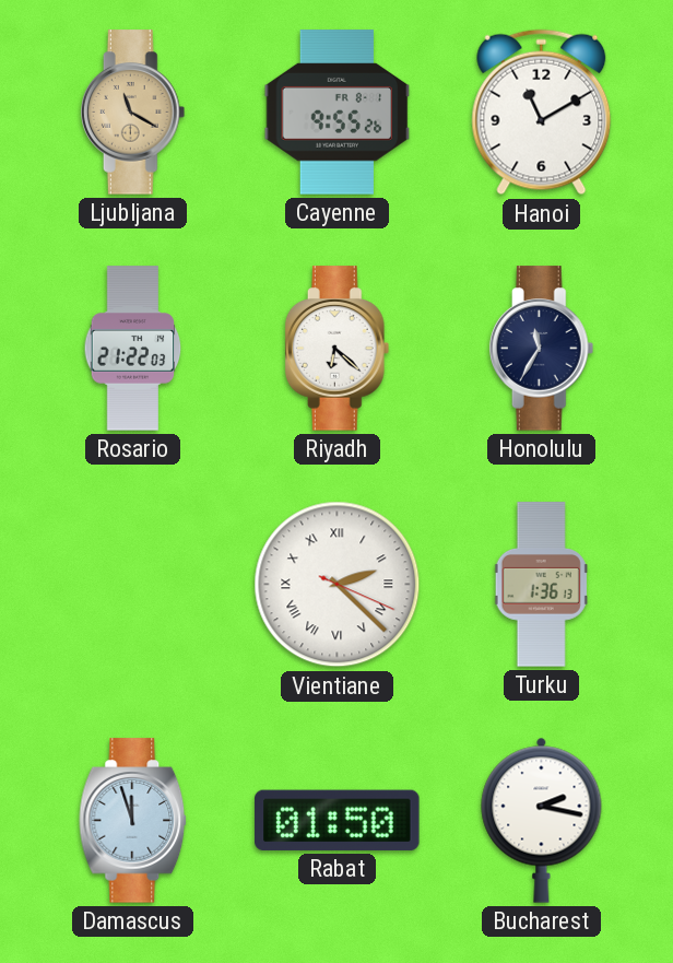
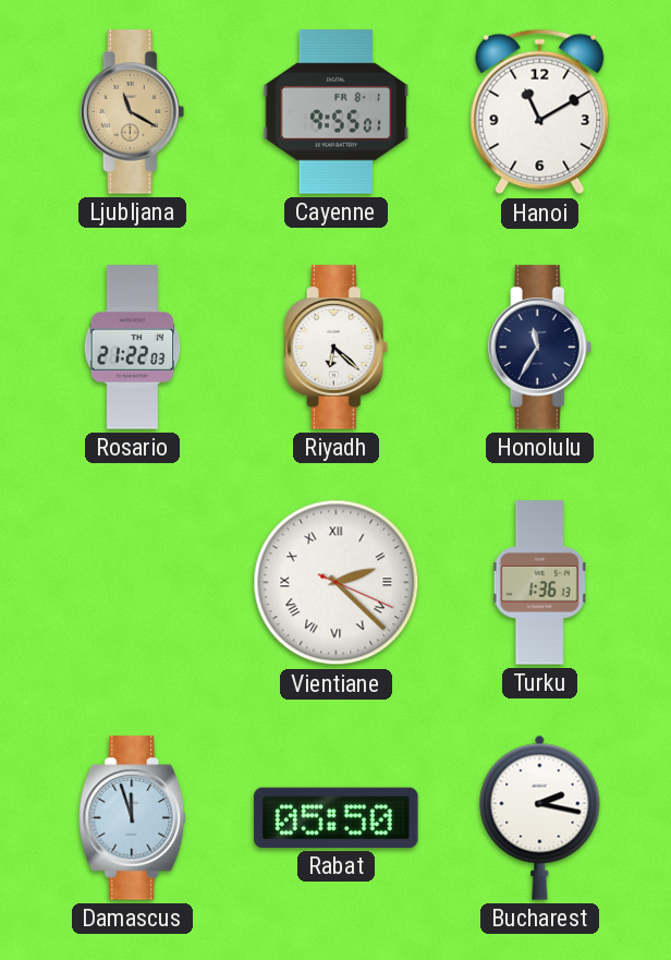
Cayenne: 9:55:26 -> 9:55:01
Rabat: 01:50 -> 05:50
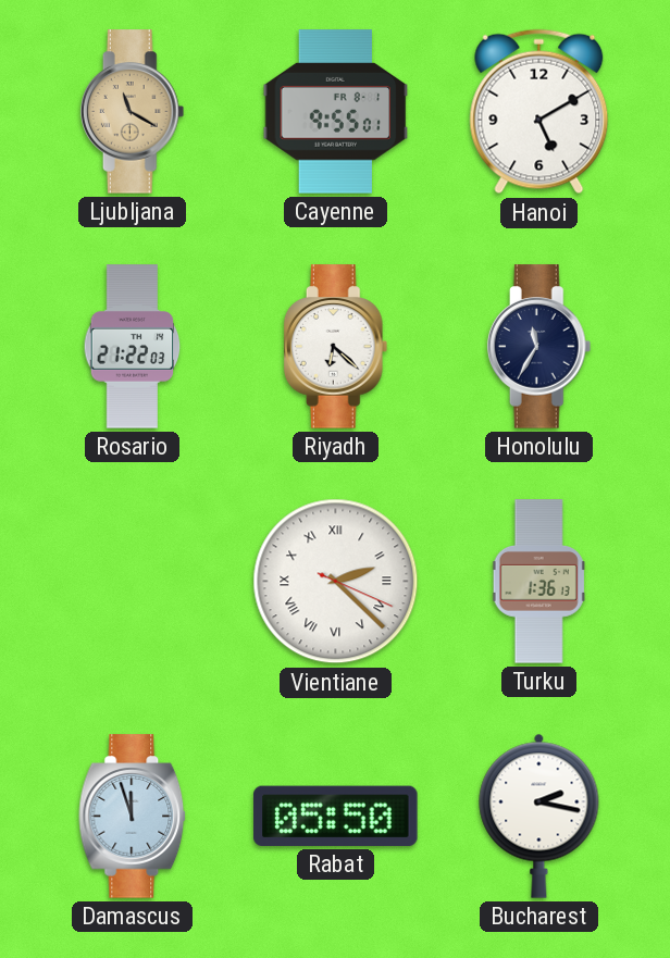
Hanoi: 11:10 -> 5:10
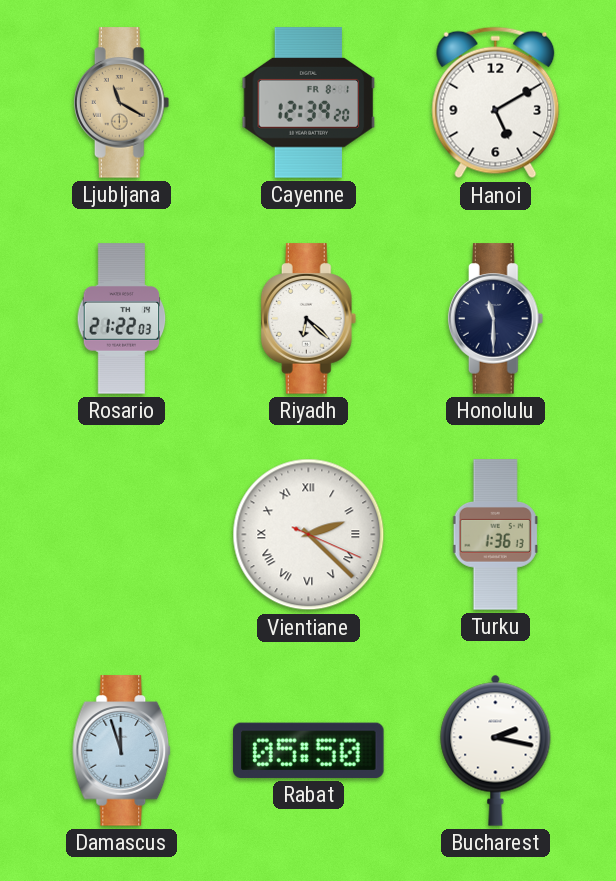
Cayenne: 9:55 -> 12:39
Honolulu: 11:35 -> 11:30
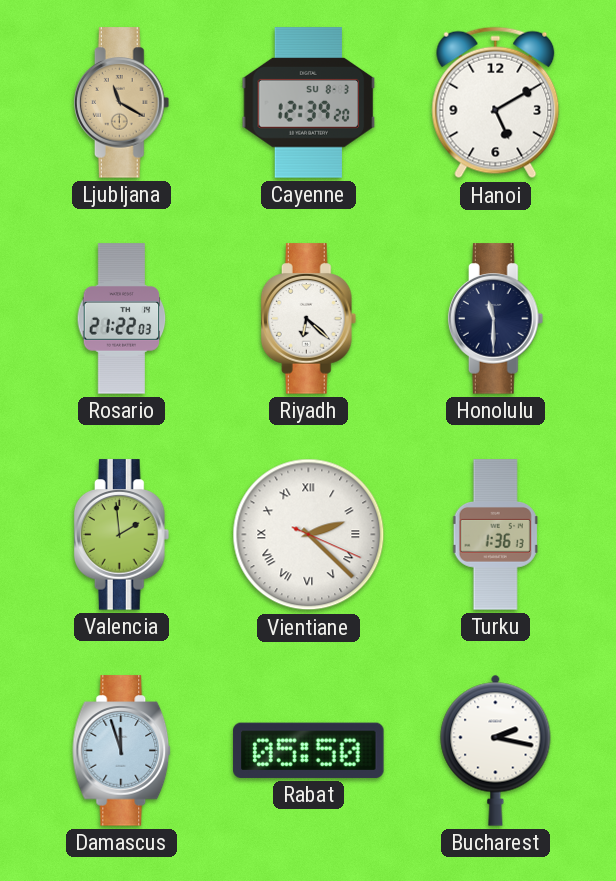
Cayenne date: FR 8-1 -> SU 8-3
Valencia: none -> 1:59
